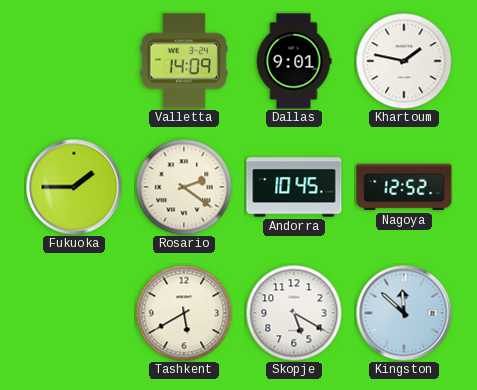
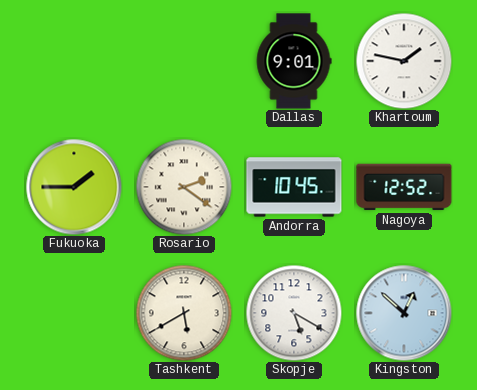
Valletta: 14:09 -> none
Kingston: 11:52 -> 12:52
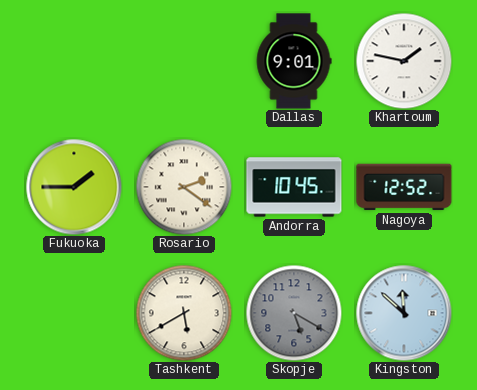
Skopje dial: white -> grey
Kingston: 12:52 -> 11:52
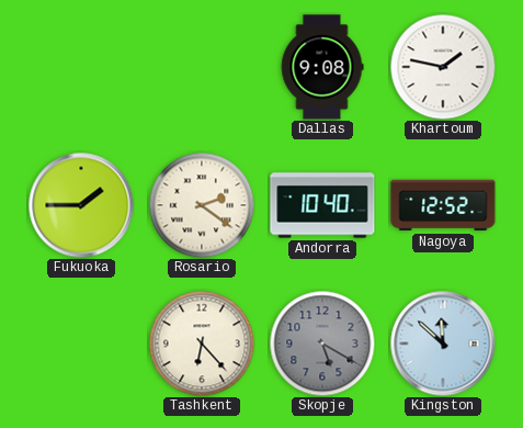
Dallas: 9:01 -> 9:08
Andorra: 10:45 -> 10:40
Tashkent: 5:40 -> 6:23
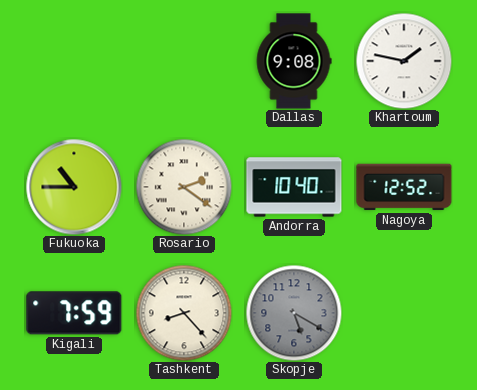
Fukuoka: 1:45 -> 10:45
Kigali: none -> 7:59
Tashkent: 6:23 -> 8:23
Kingston: 11:52 -> none
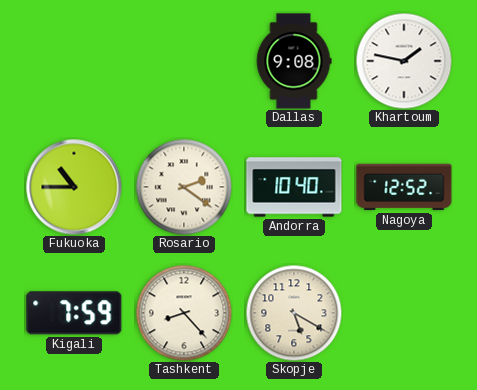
Skopje dial: grey -> cream
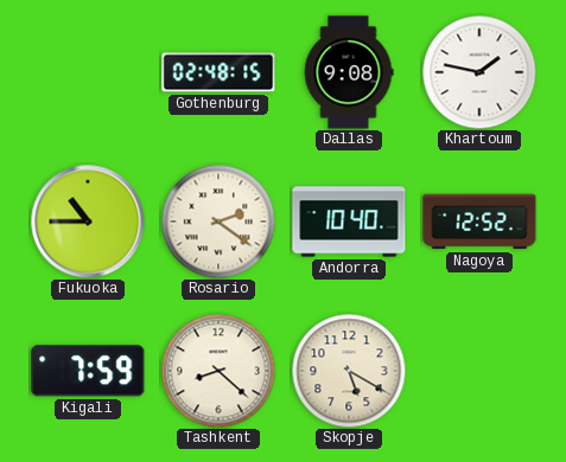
Gothenburg: none -> 02:48
Tashkent: 8:23 -> 8:22
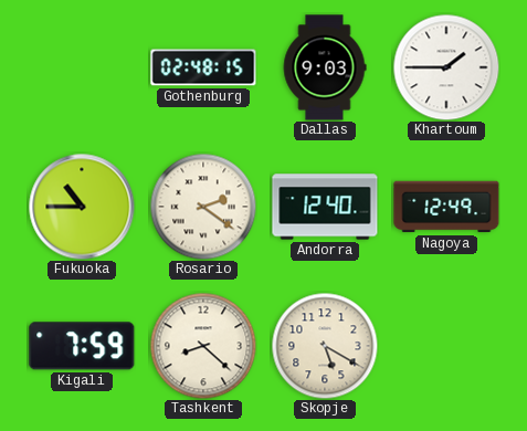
Dallas: 9:08 -> 9:03
Khartoum: 1:47 -> 1:45
Andorra: 10:40 -> 12:40
Nagoya: 12:52 -> 12:49
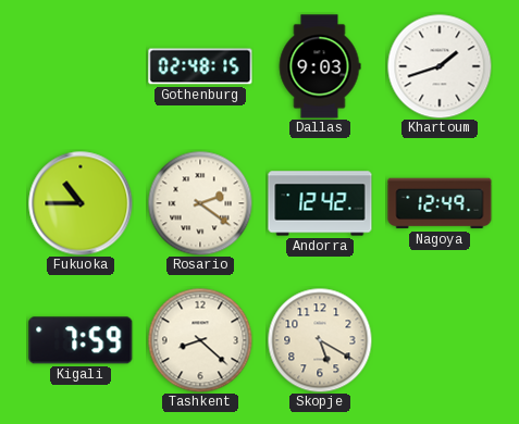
Khartoum: 1:45 -> 1:42
Andorra: 12:40 -> 12:42
